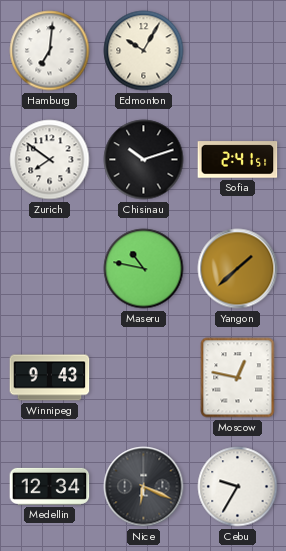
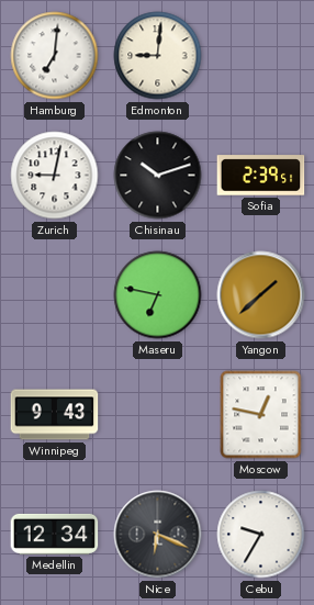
Edmonton: 10:05 -> 9:01
Zurich: 7:51 -> 9:02
Sofia: 2:41 -> 2:39
Maseru: 10:47 -> 6:47
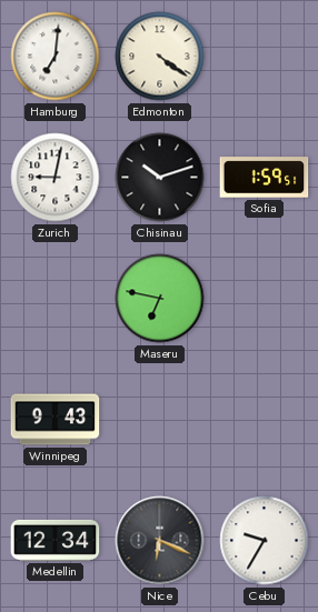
Edmonton: 9:01 -> 4:21
Sofia: 2:39 -> 1:59
Yangon: 1:38 -> none
Moscow: 12:47 -> none
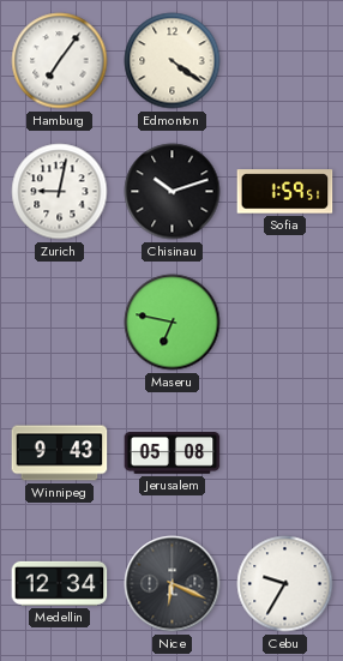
Hamburg: 7:01 -> 7:06
Jerusalem: none -> 05:08
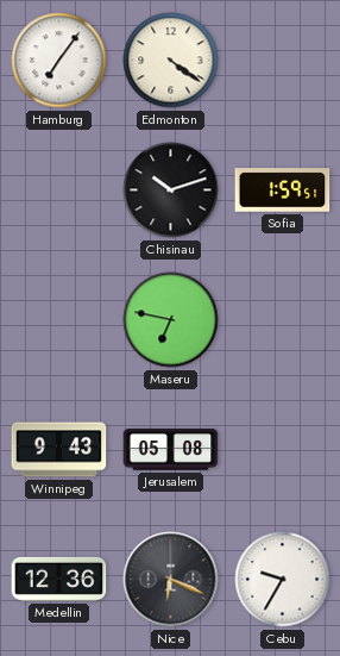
Zurich: 9:02 -> none
Medellin: 12:34 -> 12:36
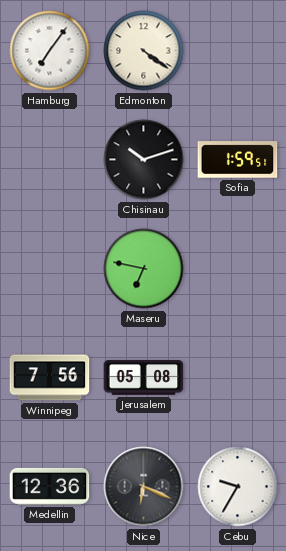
Winnipeg: 9:43 -> 7:56
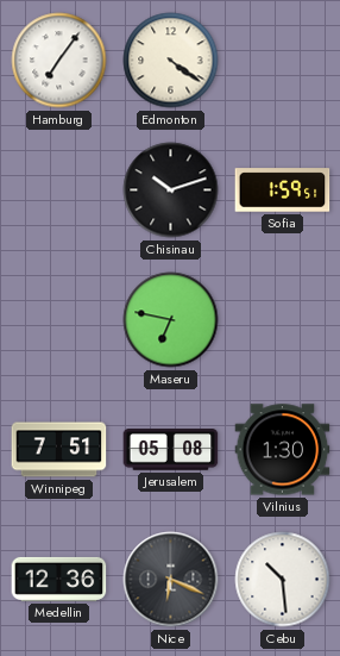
Winnipeg: 7:56 -> 7:51
Vilnius: none -> 1:30
Cebu: 9:35 -> 10:29
